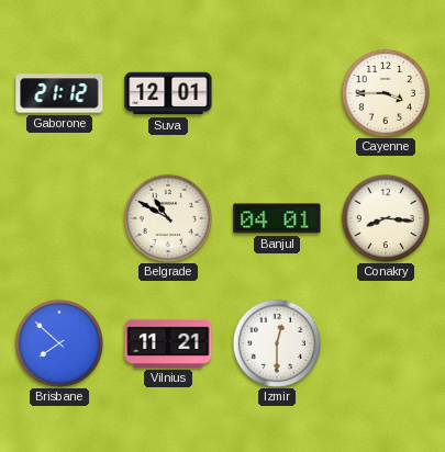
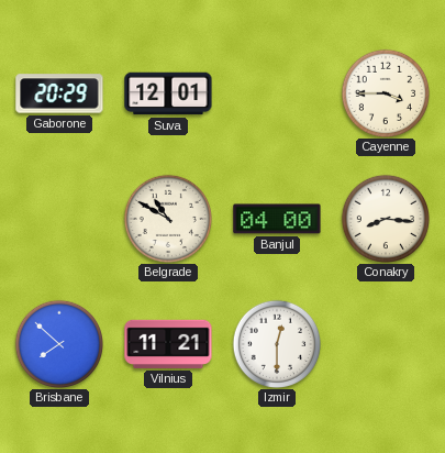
Gaborone: 21:12 -> 20:29
Banjul: 04:01 -> 04:00
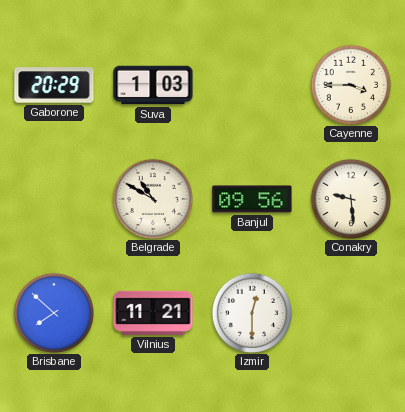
Suva: 12:01 -> 1:03
Banjul: 04:00 -> 09:56
Conakry: 8:16 -> 9:29
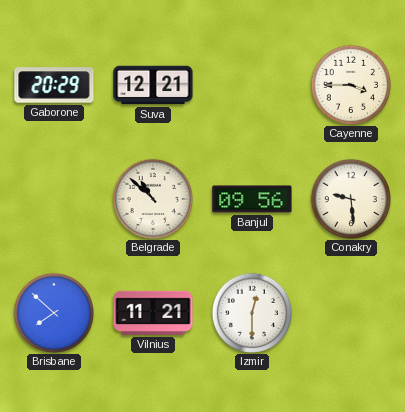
Suva: 1:03 -> 12:21
Belgrade: 10:50 -> 10:52
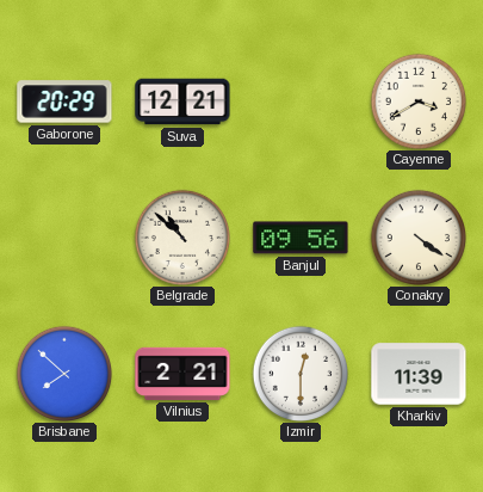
Cayenne: 3:45 -> 3:40
Conakry: 9:29 -> 4:21
Vilnius: 11:21 -> 2:21
Kharkiv: none -> 11:39
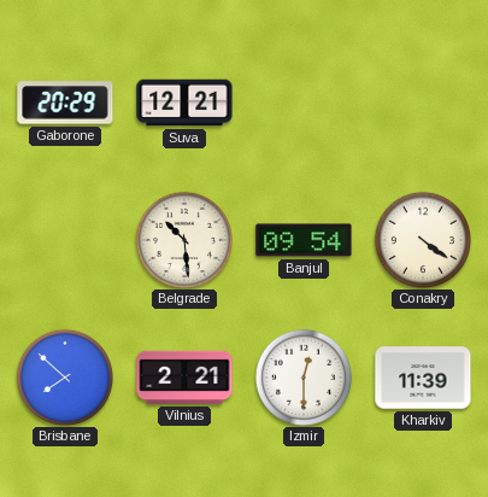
Cayenne: 3:40 -> none
Belgrade: 10:52 -> 10:29
Banjul: 09:56 -> 09:54
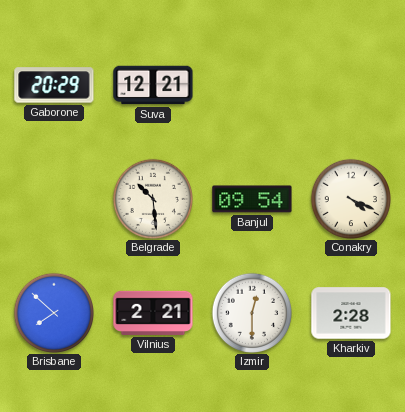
Conakry: 4:21 -> 4:19
Kharkiv: 11:39 -> 2:28
